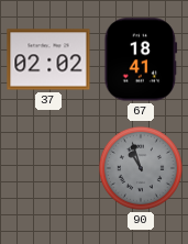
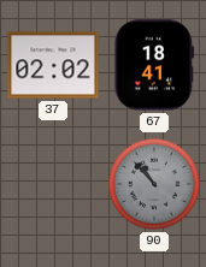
90: 10:57 -> 10:53
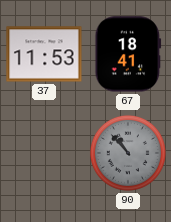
37: 02:02 -> 11:53
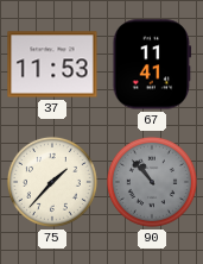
67: 18:41 -> 11:41
75: none -> 1:37
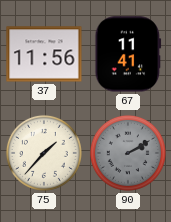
37: 11:53 -> 11:56
90: 10:53 -> 2:10
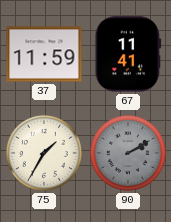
37: 11:56 -> 11:59
75: 1:37 -> 1:35
